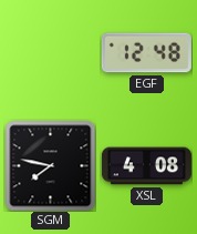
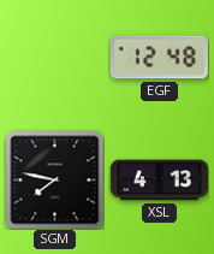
XSL: 4:08 -> 4:13
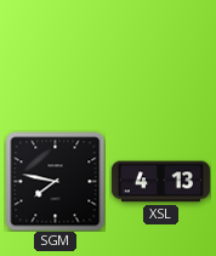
EGF: 12:48 -> none
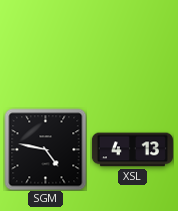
SGM: 7:47 -> 4:47
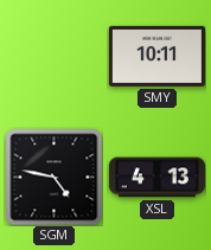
SMY: none -> 10:11
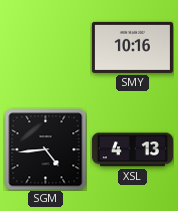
SMY: 10:11 -> 10:16
SGM: 4:47 -> 4:44
